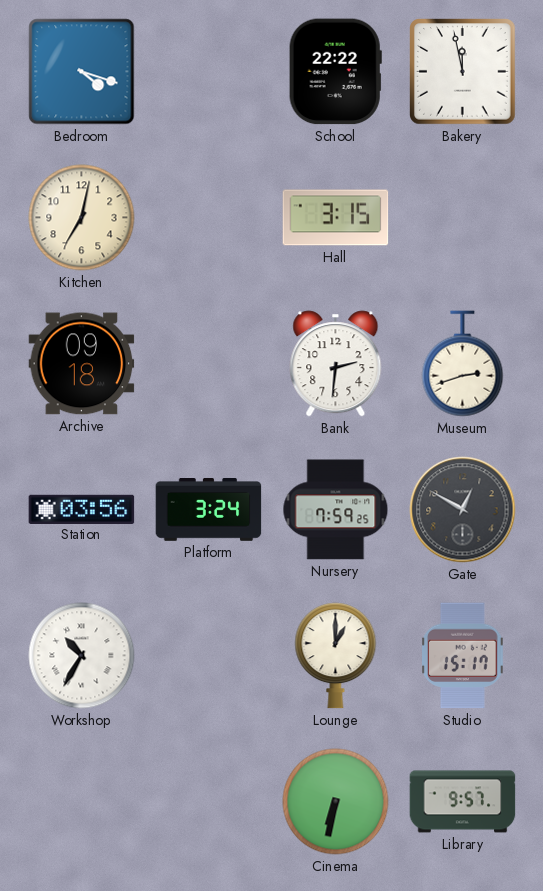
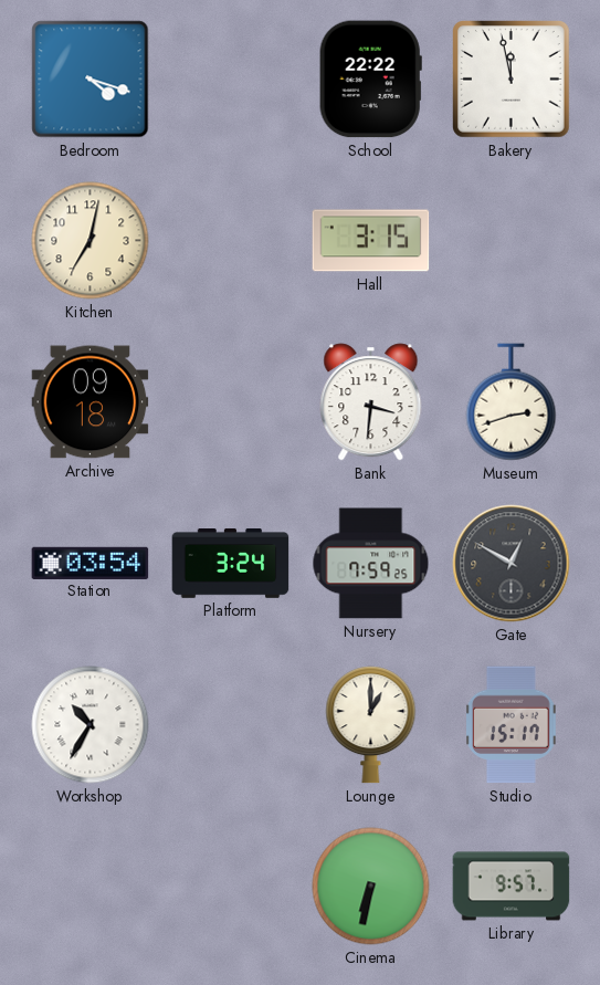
Bank: 2:31 -> 3:31
Station: 03:56 -> 03:54
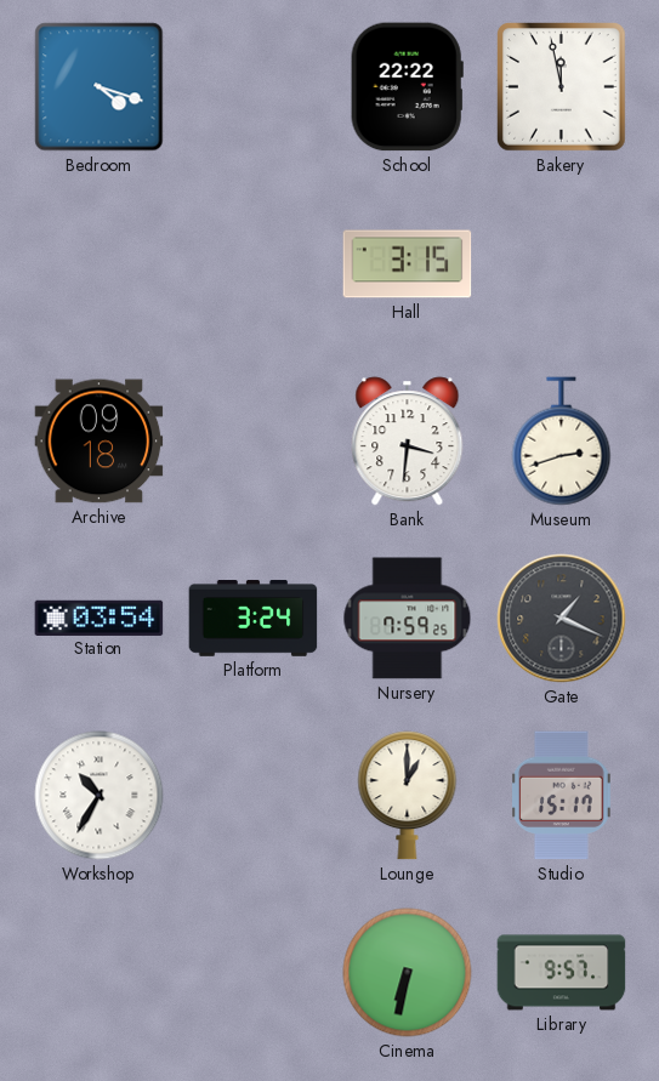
Kitchen: 7:02 -> none
Gate: 12:50 -> 1:19
